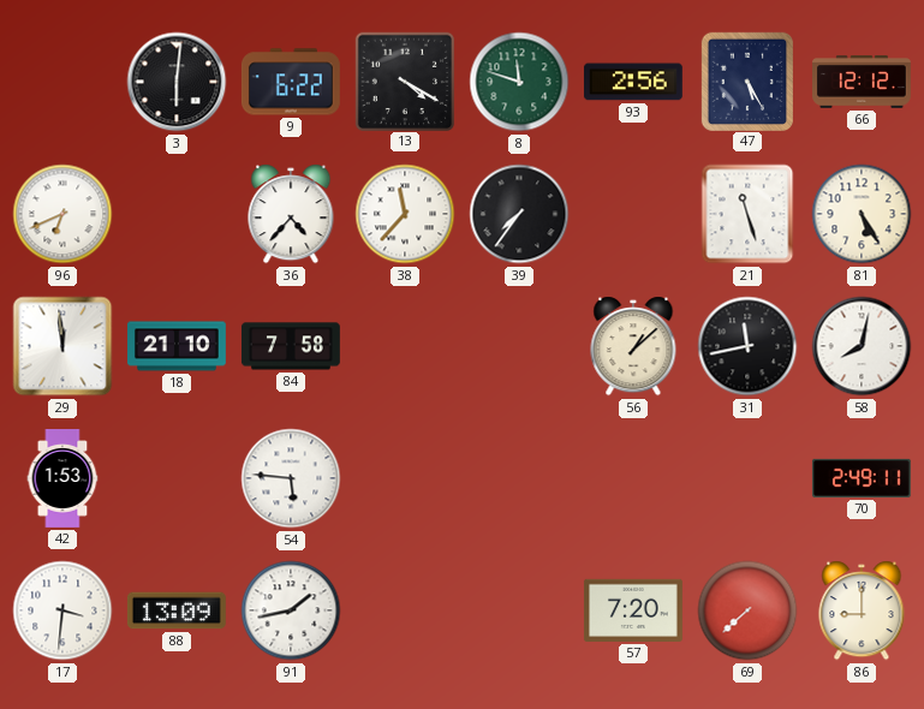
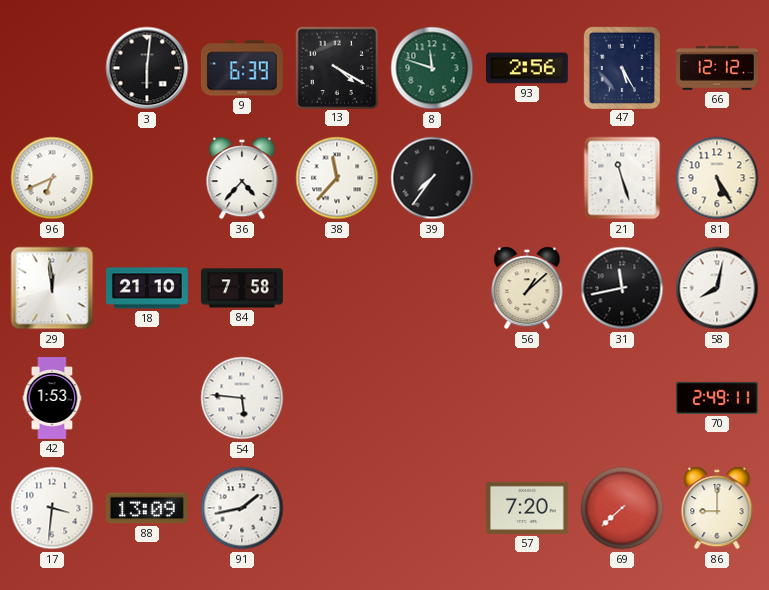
9: 6:22 -> 6:39
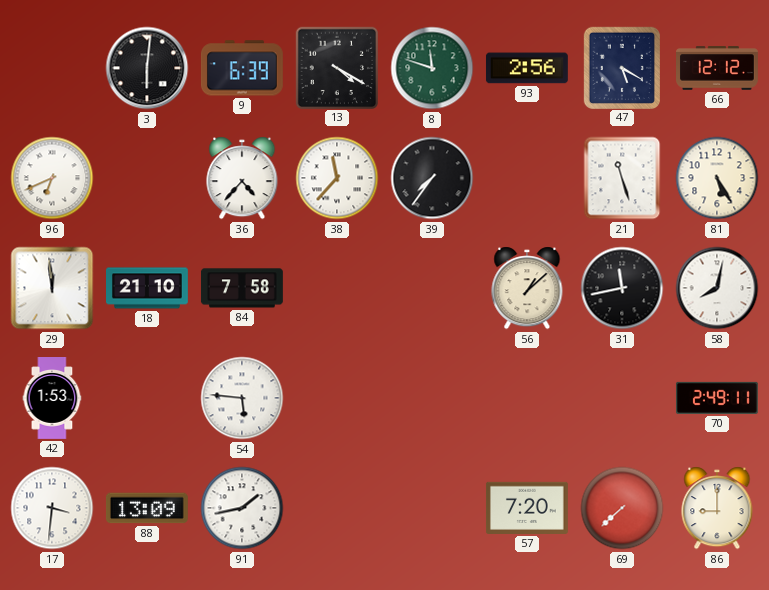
47: 5:25 -> 5:20
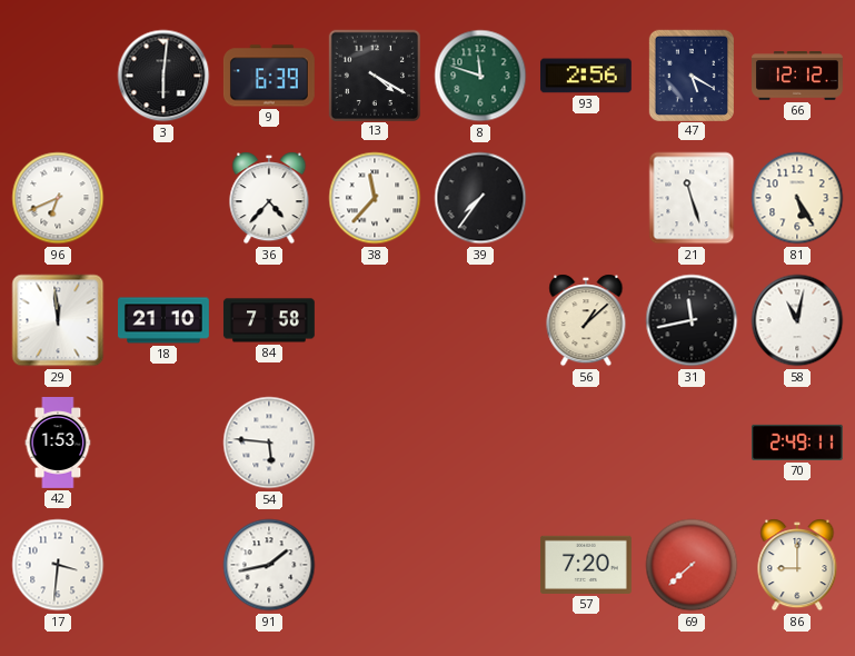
58: 8:02 -> 11:02
88: 13:09 -> none
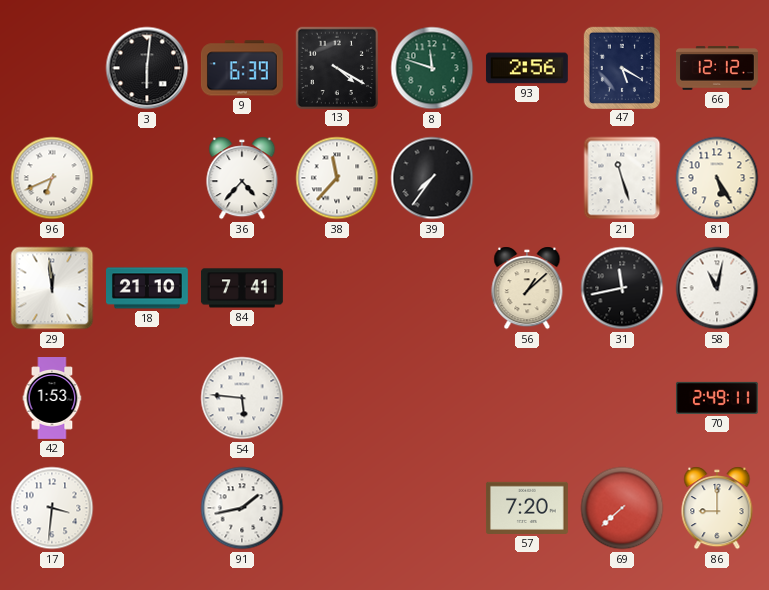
84: 7:58 -> 7:41
